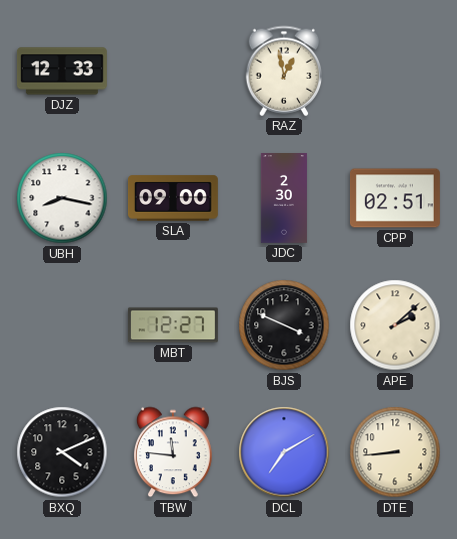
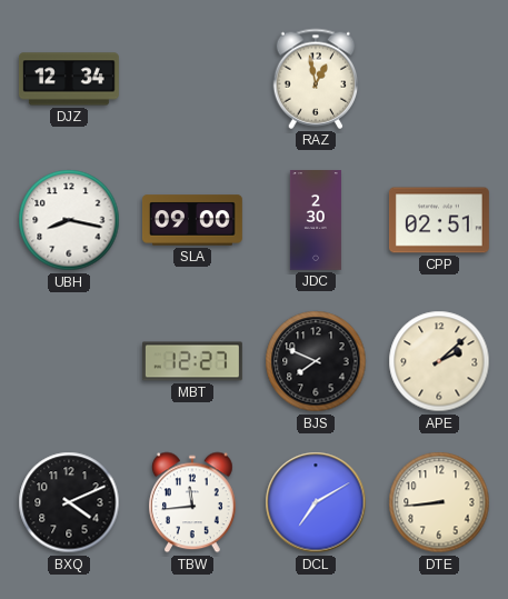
DJZ: 12:33 -> 12:34
BJS: 3:49 -> 7:49
TBW: 11:46 -> 11:44
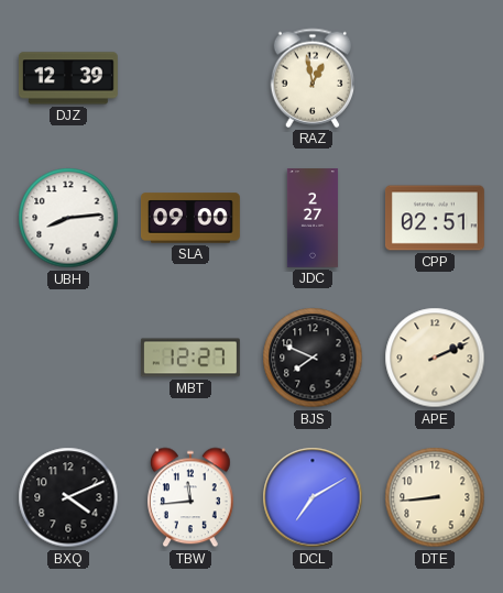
DJZ: 12:34 -> 12:39
UBH: 8:17 -> 8:14
JDC: 2:30 -> 2:27
APE: 2:08 -> 2:11
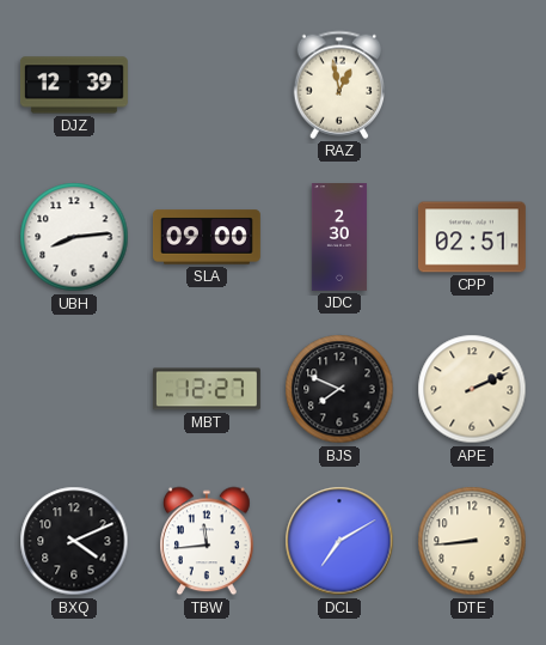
JDC: 2:27 -> 2:30
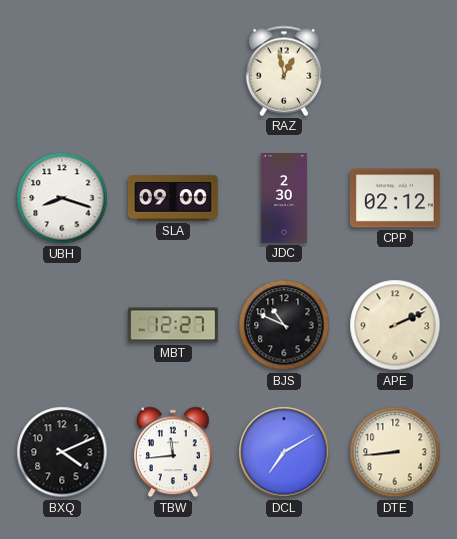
DJZ: 12:39 -> none
UBH: 8:14 -> 8:18
CPP: 02:51 -> 02:12
BJS: 7:49 -> 10:49
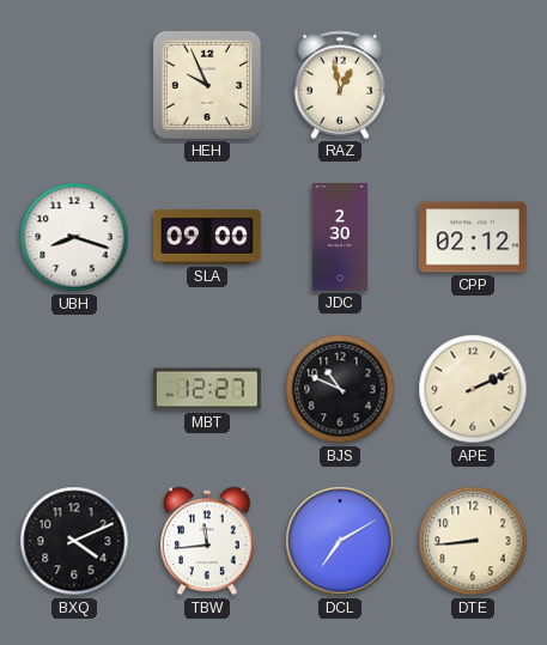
HEH: none -> 9:56
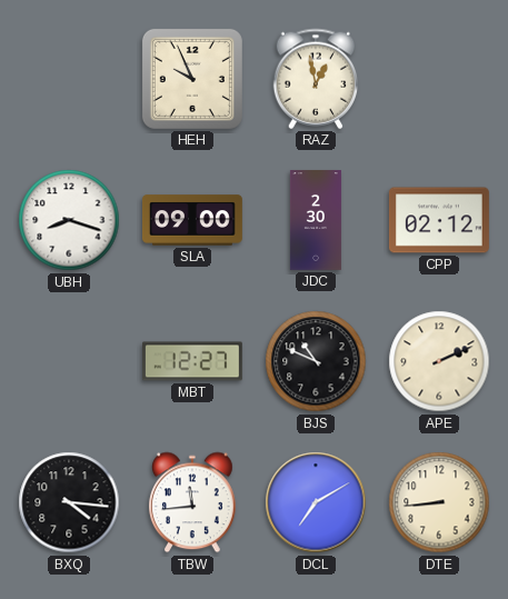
BXQ: 4:11 -> 4:16
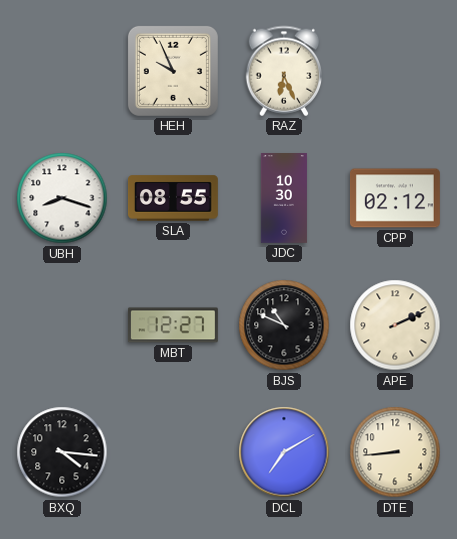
RAZ: 12:58 -> 6:26
SLA: 09:00 -> 08:55
JDC: 2:30 -> 10:30
TBW: 11:44 -> none
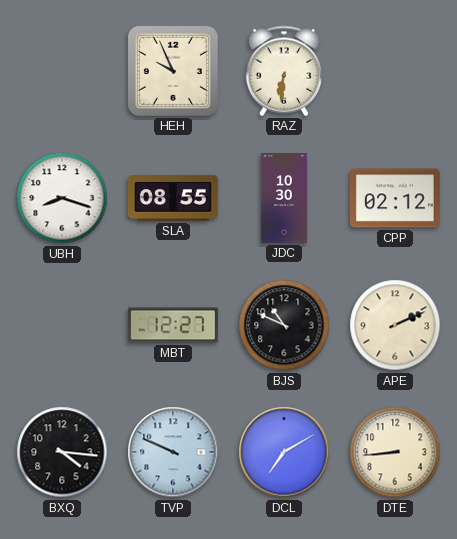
RAZ: 6:26 -> 6:31
TVP: none -> 9:49
